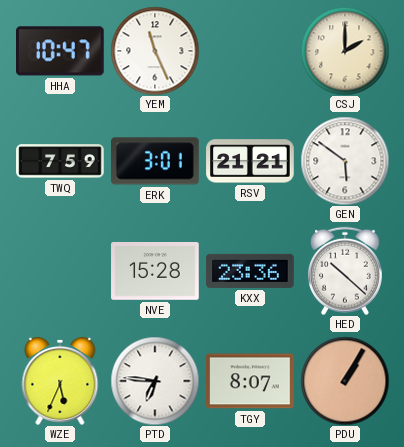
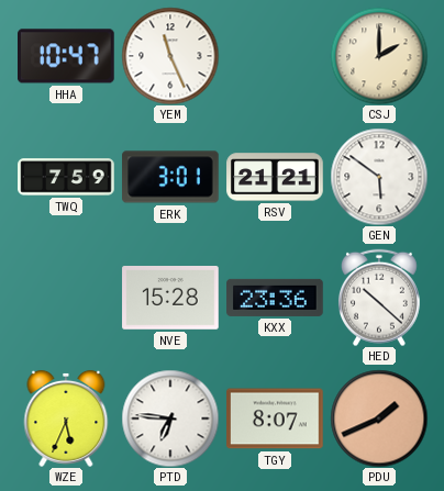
PDU: 1:05 -> 1:41
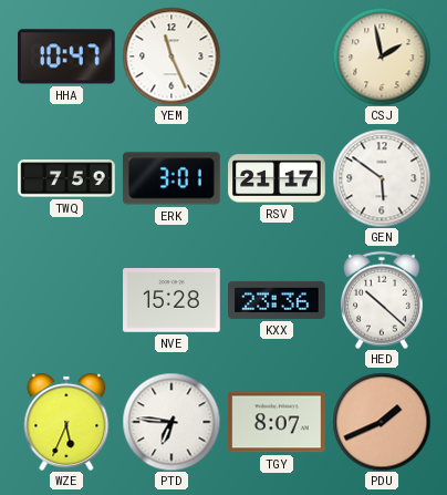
CSJ: 2:00 -> 1:58
RSV: 21:21 -> 21:17
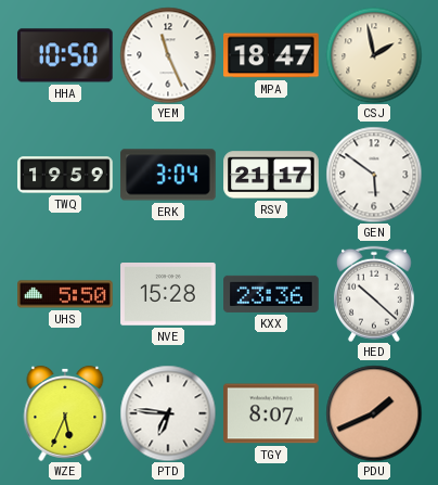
HHA: 10:47 -> 10:50
MPA: none -> 18:47
TWQ: 7:59 -> 19:59
ERK: 3:01 -> 3:04
UHS: none -> 5:50
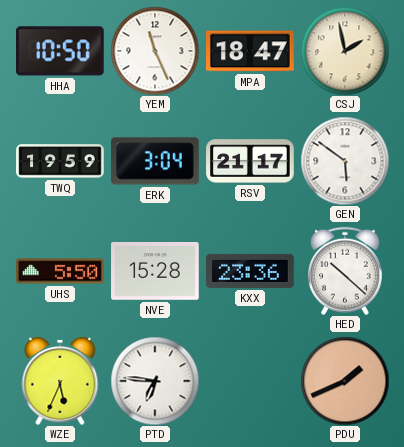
TGY: 8:07 -> none
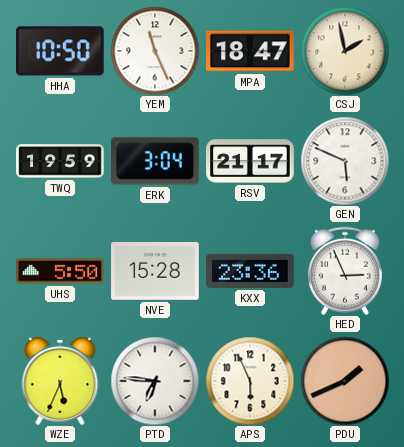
GEN: 5:51 -> 5:49
HED: 10:22 -> 2:56
APS: none -> 5:56
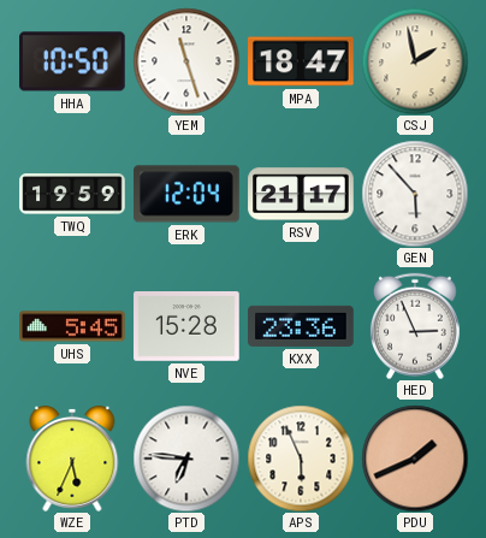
YEM: 11:26 -> 11:27
ERK: 3:04 -> 12:04
GEN: 5:49 -> 5:53
UHS: 5:50 -> 5:45
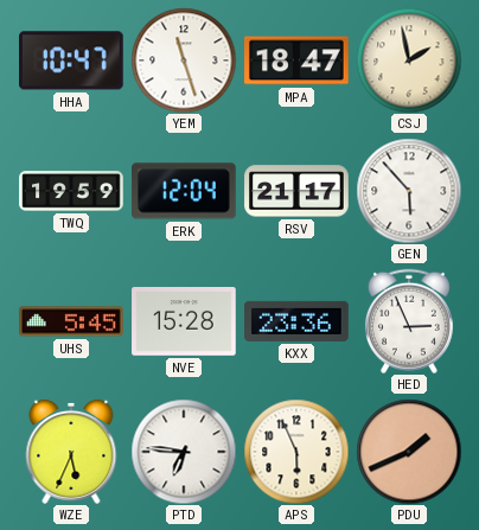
HHA: 10:50 -> 10:47
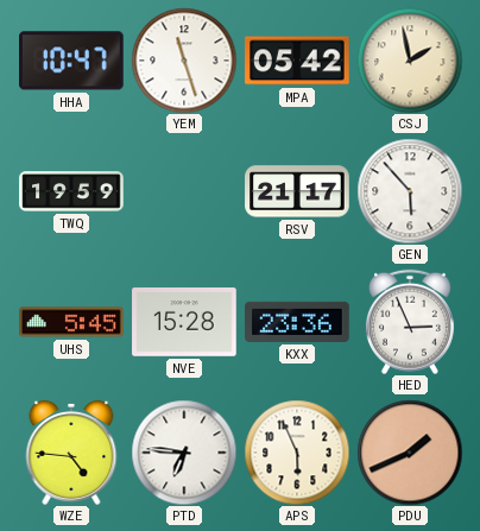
MPA: 18:47 -> 05:42
ERK: 12:04 -> none
WZE: 5:34 -> 4:46
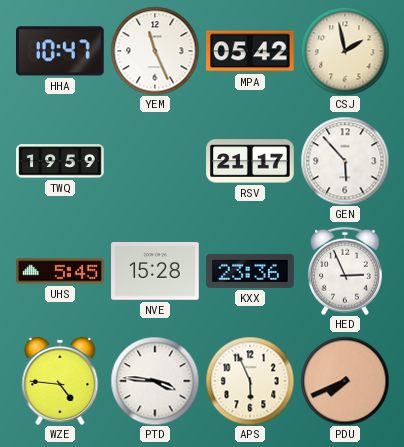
YEM: 11:27 -> 11:26
PTD: 6:46 -> 3:46
PDU: 1:41 -> 7:41
